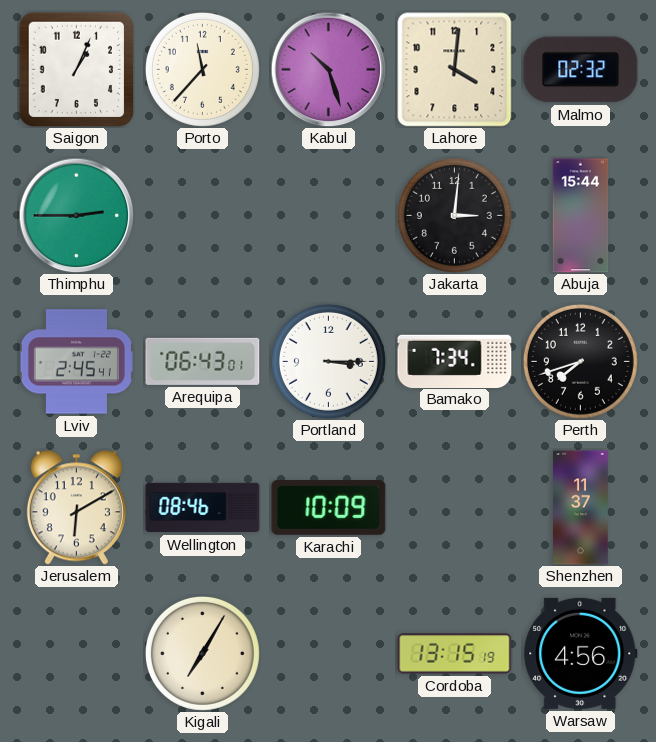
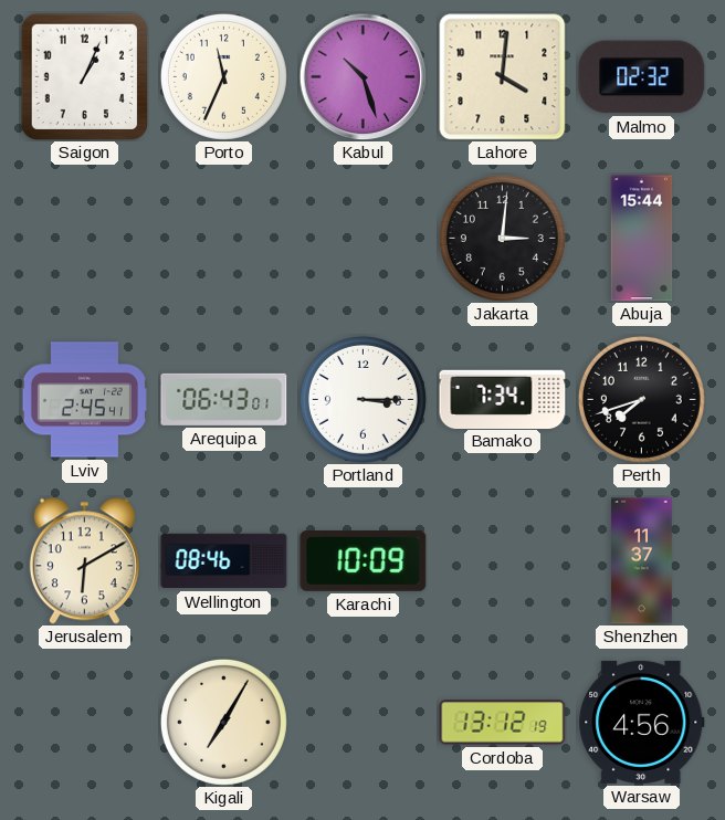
Porto: 11:37 -> 11:34
Thimphu: 2:45 -> none
Cordoba: 13:15 -> 13:12
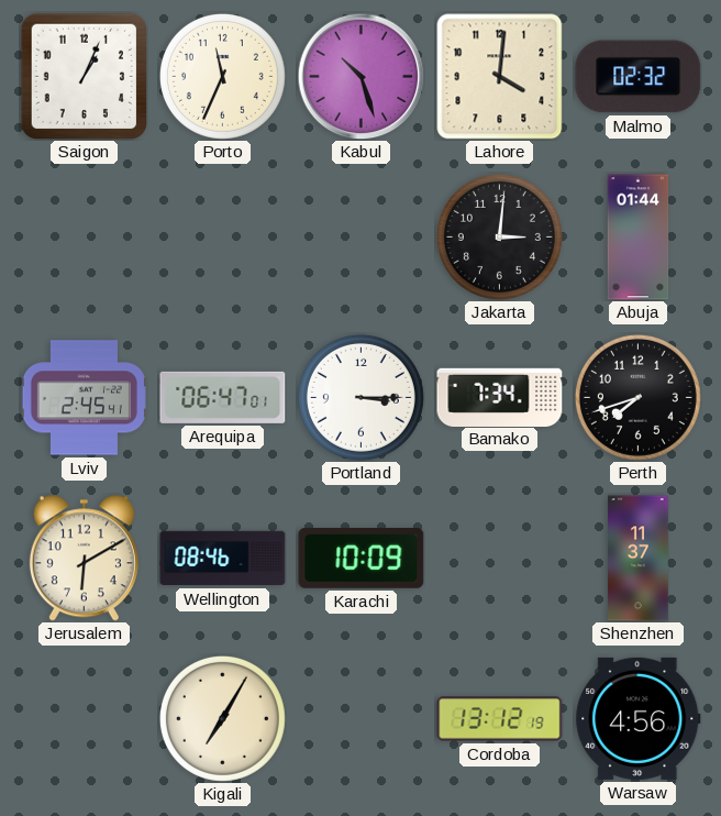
Abuja: 15:44 -> 01:44
Arequipa: 06:43 -> 06:47
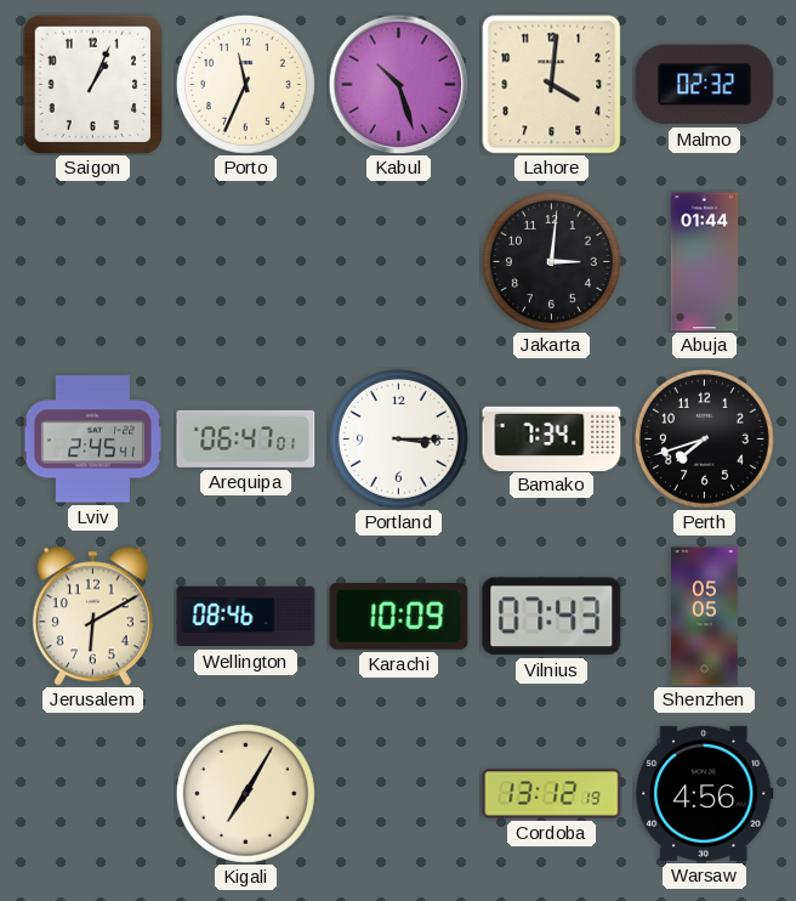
Vilnius: none -> 07:43
Shenzhen: 11:37 -> 05:05
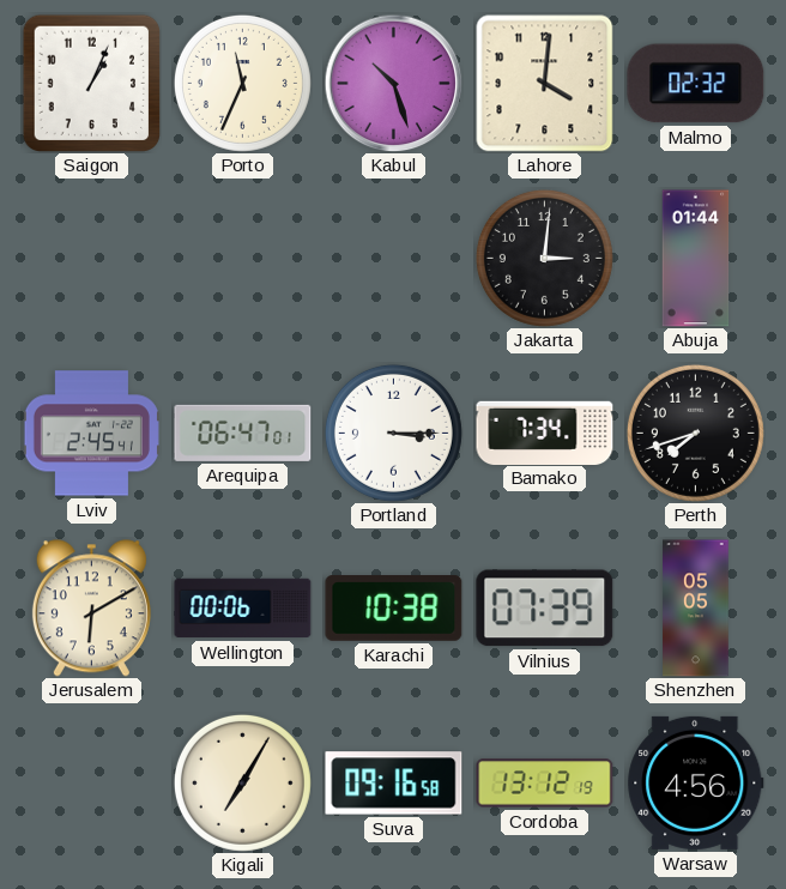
Wellington: 08:46 -> 00:06
Karachi: 10:09 -> 10:38
Vilnius: 07:43 -> 07:39
Suva: none -> 09:16
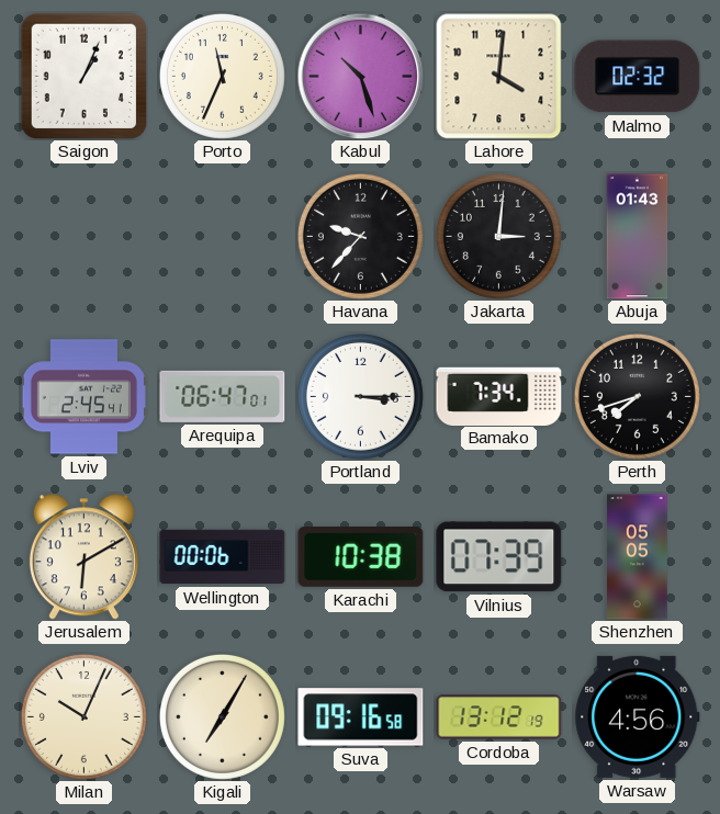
Havana: none -> 9:37
Abuja: 01:44 -> 01:43
Milan: none -> 10:04
